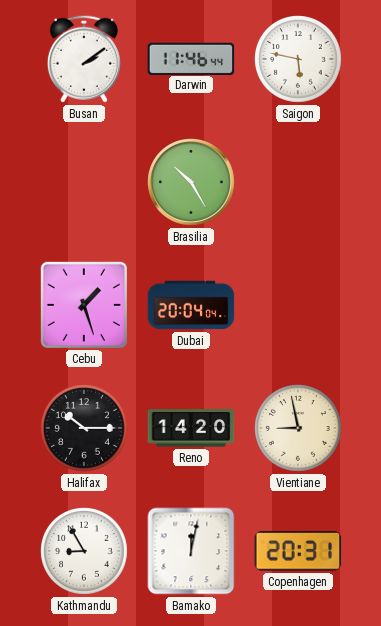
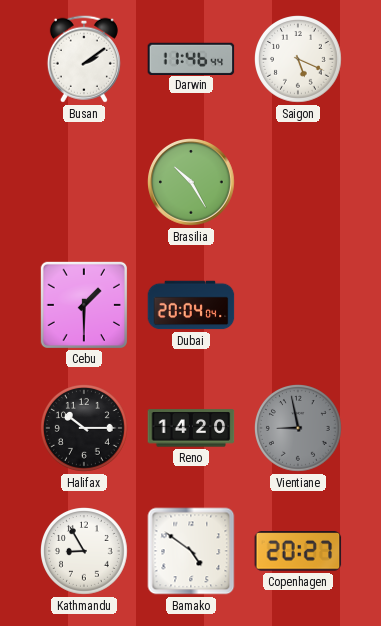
Saigon: 5:47 -> 5:19
Cebu: 1:27 -> 1:30
Vientiane dial: cream -> grey
Bamako: 12:02 -> 4:51
Copenhagen: 20:31 -> 20:27
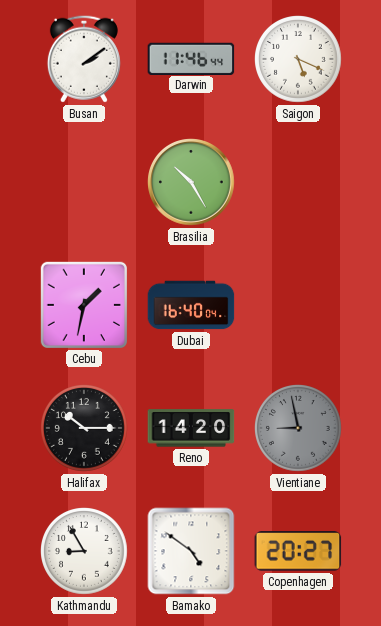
Cebu: 1:30 -> 1:32
Dubai: 20:04 -> 16:40
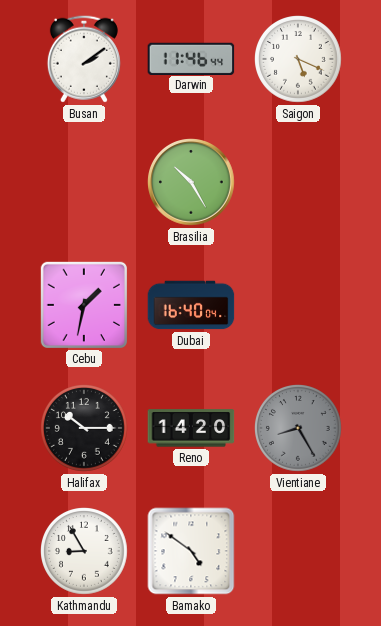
Vientiane: 8:58 -> 8:25
Copenhagen: 20:27 -> none
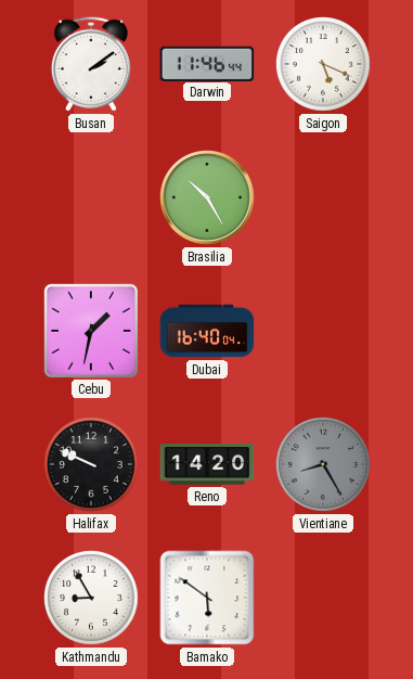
Halifax: 10:15 -> 9:49
Bamako: 4:51 -> 5:51
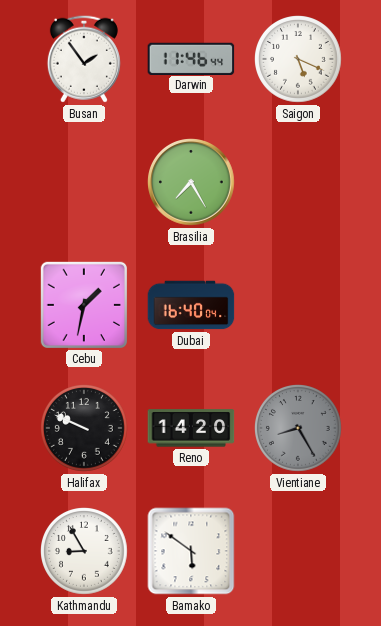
Busan: 2:09 -> 1:54
Brasilia: 10:25 -> 7:25
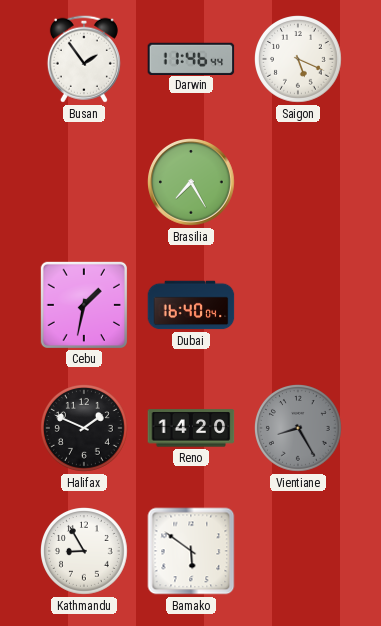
Halifax: 9:49 -> 1:49
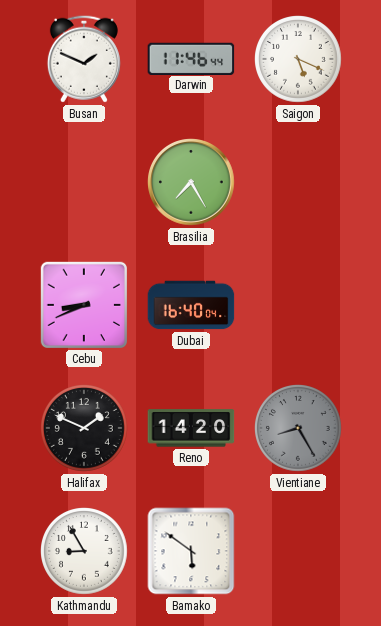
Busan: 1:54 -> 1:49
Cebu: 1:32 -> 8:41
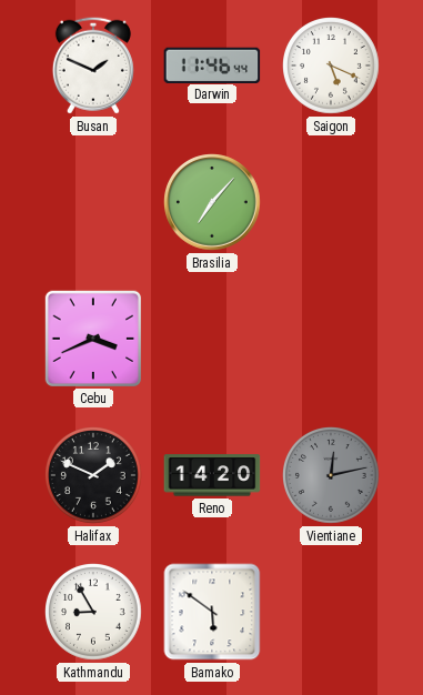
Brasilia: 7:25 -> 7:07
Cebu: 8:41 -> 3:41
Dubai: 16:40 -> none
Vientiane: 8:25 -> 12:13
